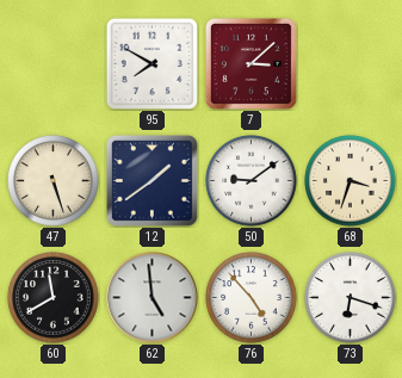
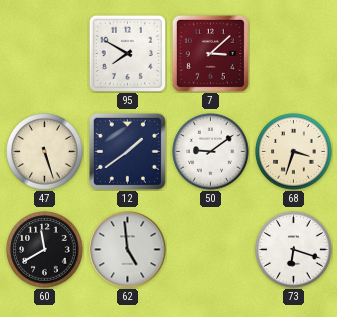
76: 4:53 -> none
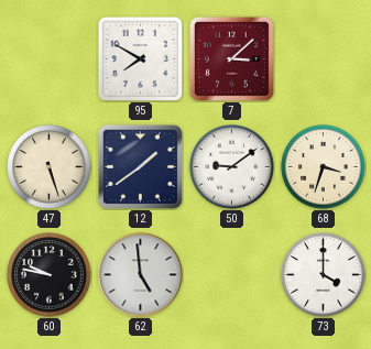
60: 11:40 -> 9:47
73: 6:18 -> 4:00
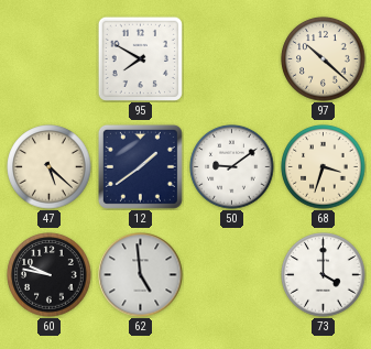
7: 3:08 -> none
97: none -> 10:22
47: 5:27 -> 5:22
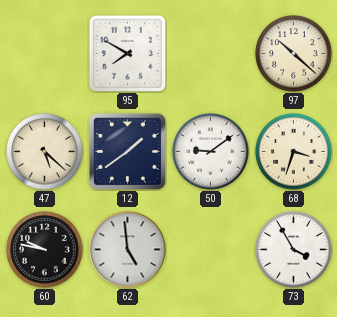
73: 4:00 -> 3:55
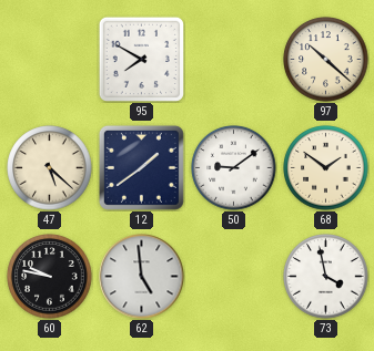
68: 3:33 -> 1:51
73: 3:55 -> 3:58
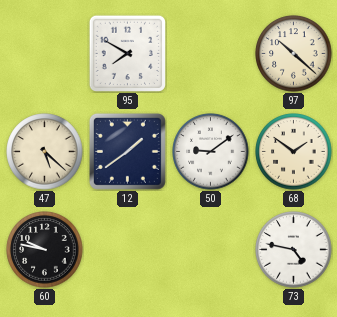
62: 4:59 -> none
73: 3:58 -> 4:47
